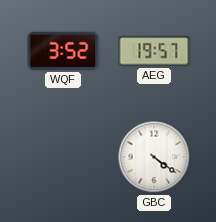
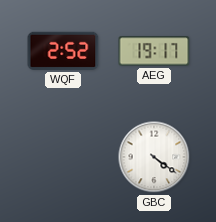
WQF: 3:52 -> 2:52
AEG: 19:57 -> 19:17
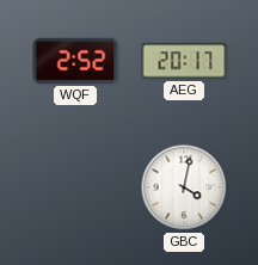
AEG: 19:17 -> 20:17
GBC: 4:21 -> 4:02
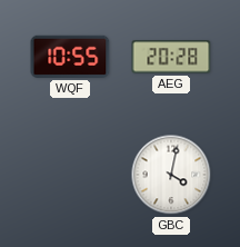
WQF: 2:52 -> 10:55
AEG: 20:17 -> 20:28
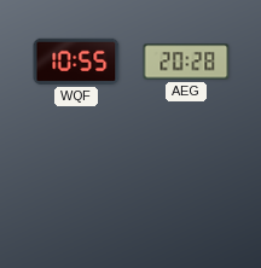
GBC: 4:02 -> none
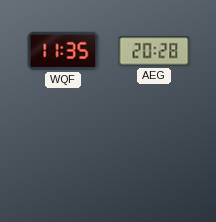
WQF: 10:55 -> 11:35
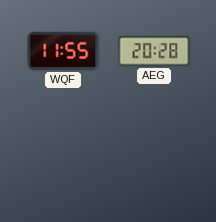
WQF: 11:35 -> 11:55
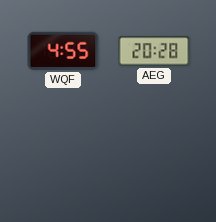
WQF: 11:55 -> 4:55
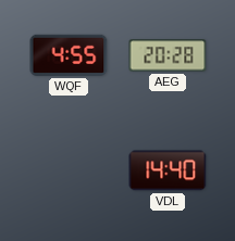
VDL: none -> 14:40
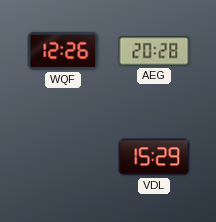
WQF: 4:55 -> 12:26
VDL: 14:40 -> 15:29
